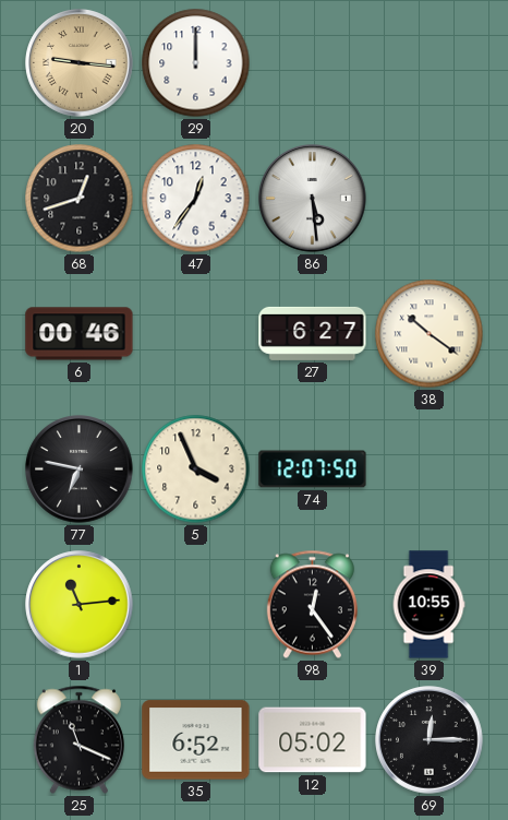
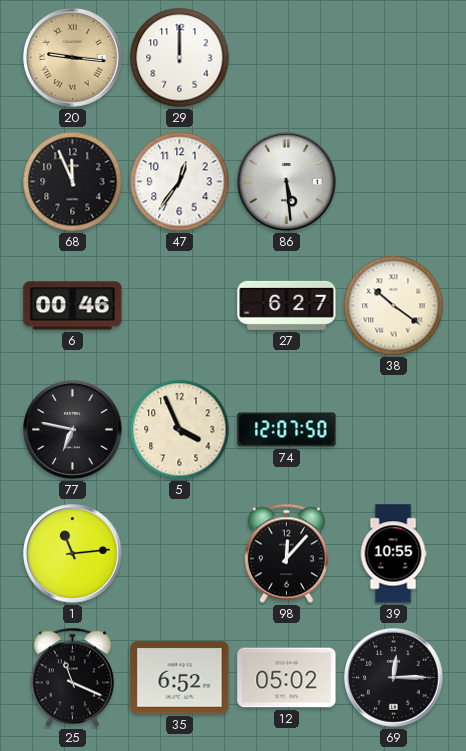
68: 12:42 -> 11:56
98: 12:24 -> 12:07
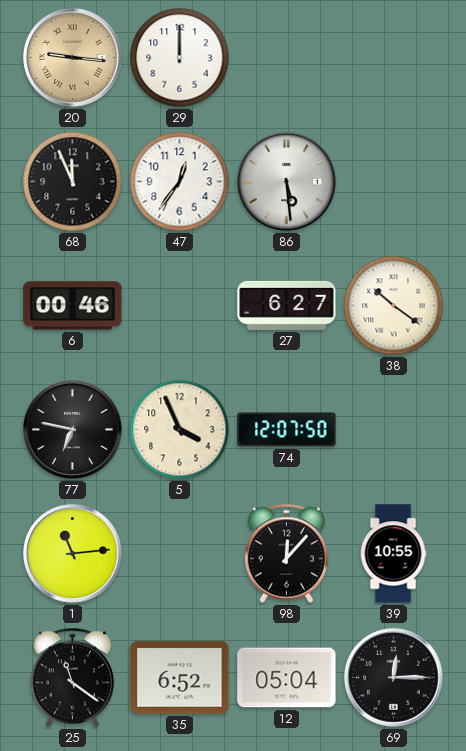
25: 11:19 -> 11:21
12: 05:02 -> 05:04
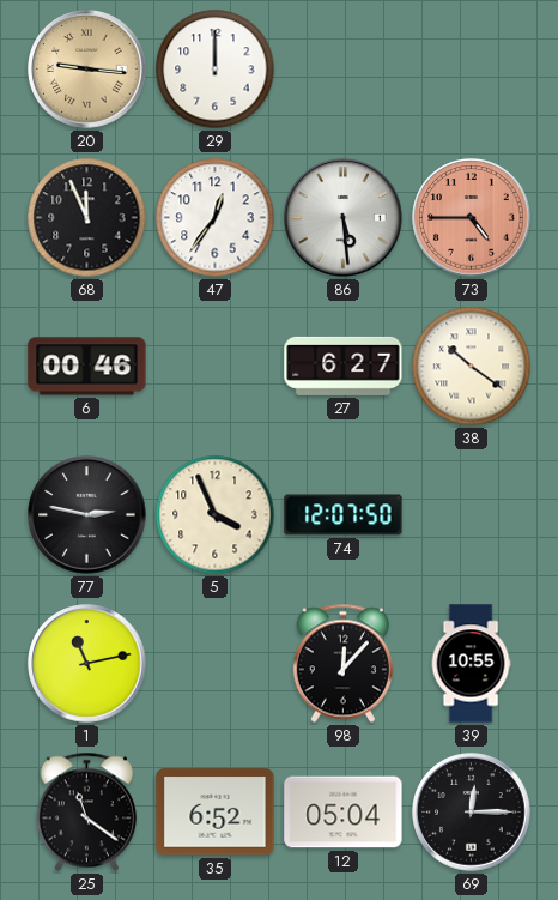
73: none -> 4:45
77: 6:47 -> 2:47
1: 11:14 -> 11:13
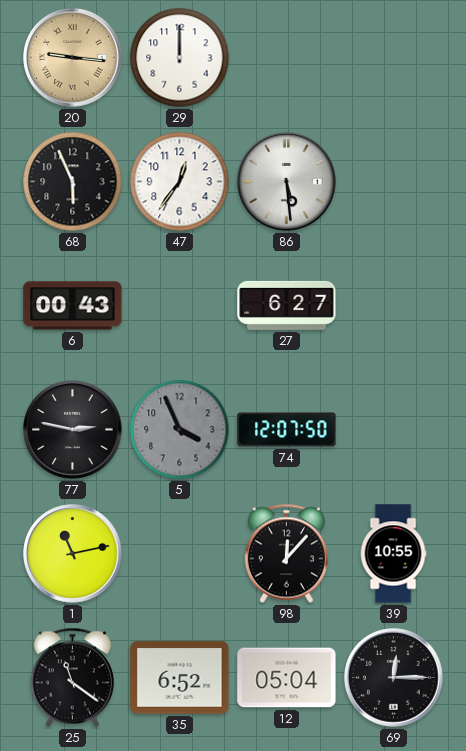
68: 11:56 -> 5:56
73: 4:45 -> none
6: 00:46 -> 00:43
38: 10:21 -> none
5 dial: cream -> grey
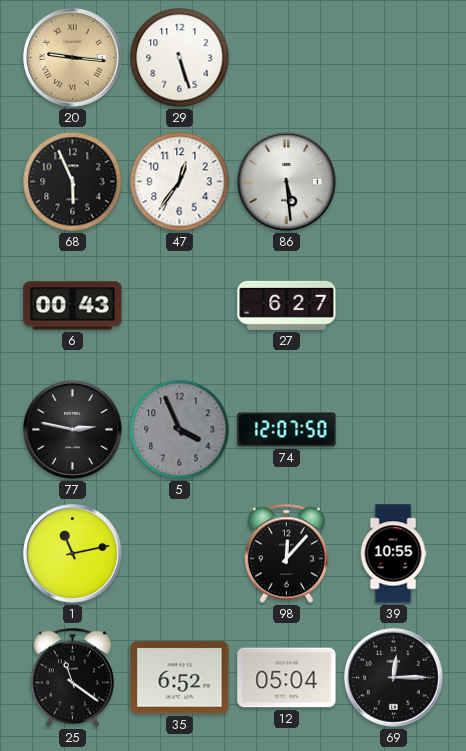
29: 12:00 -> 5:27
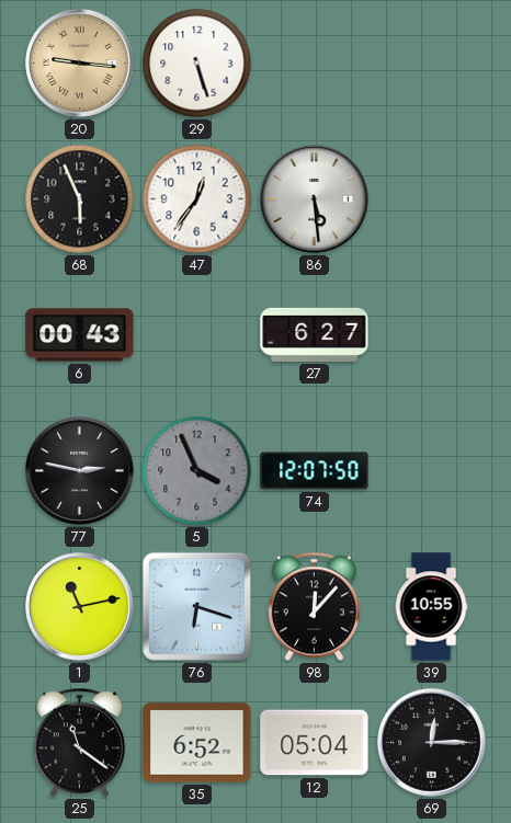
76: none -> 6:18
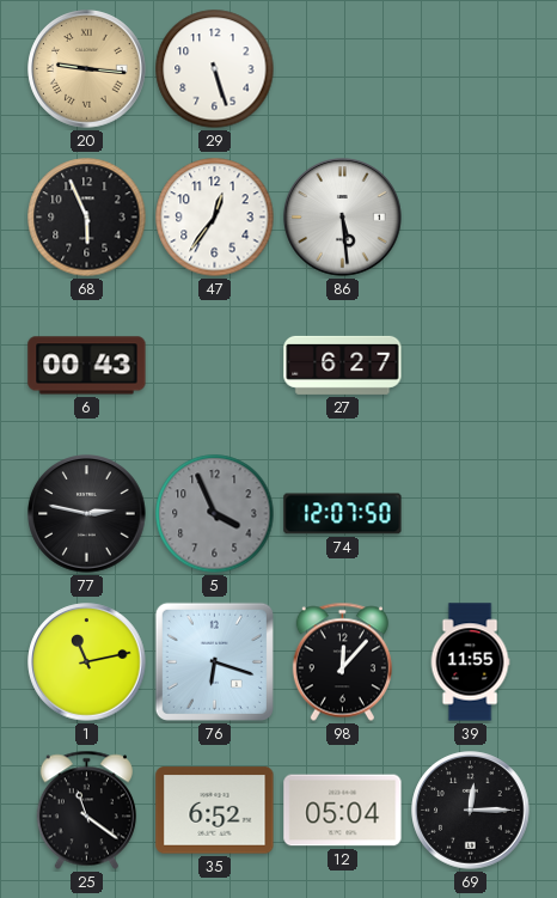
39: 10:55 -> 11:55
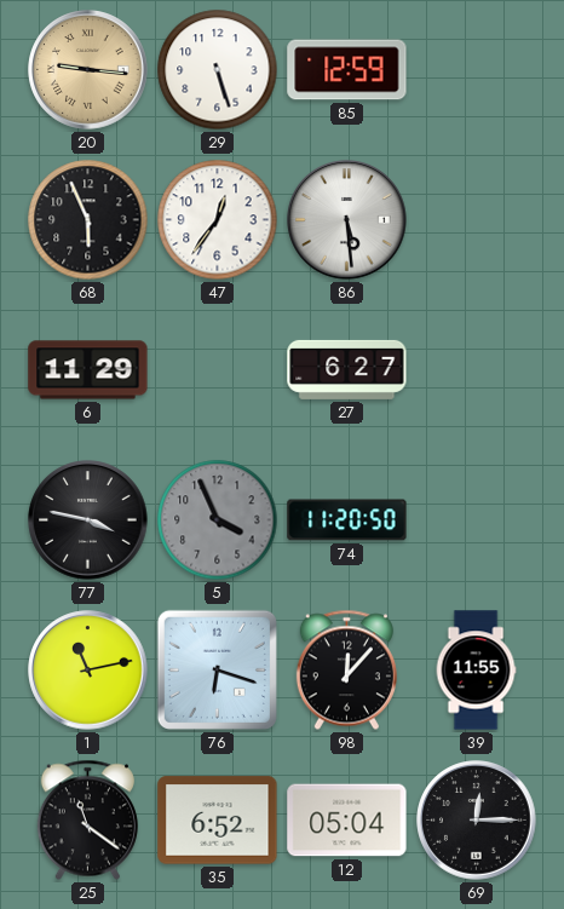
85: none -> 12:59
6: 00:43 -> 11:29
77: 2:47 -> 3:47
74: 12:07 -> 11:20
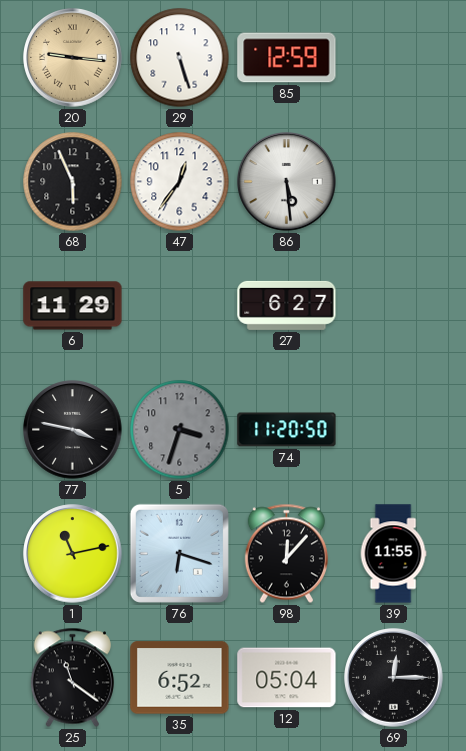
5: 3:56 -> 3:33
